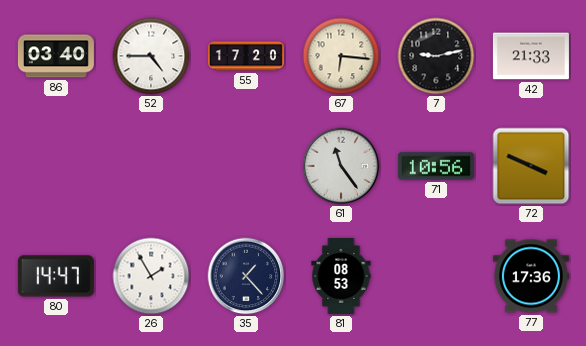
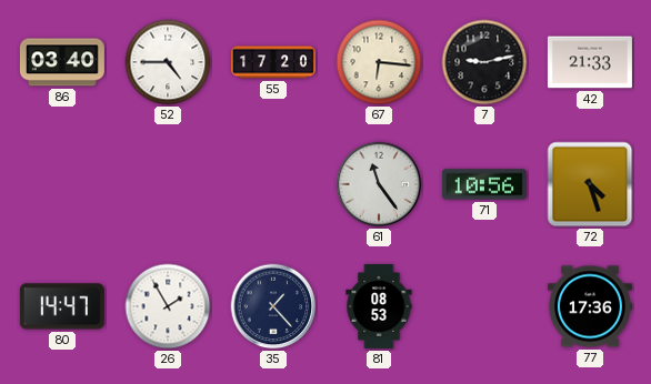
72: 3:49 -> 4:27
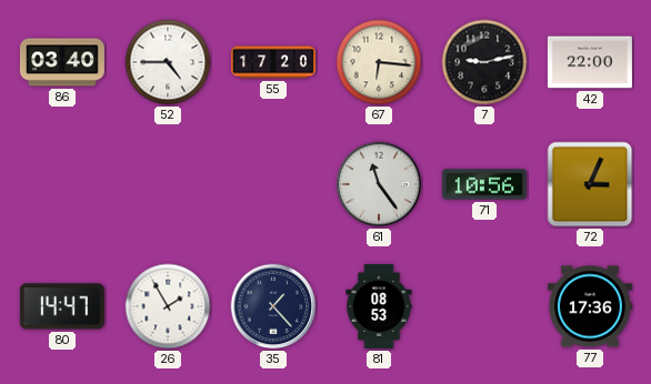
42: 21:33 -> 22:00
72: 4:27 -> 3:04
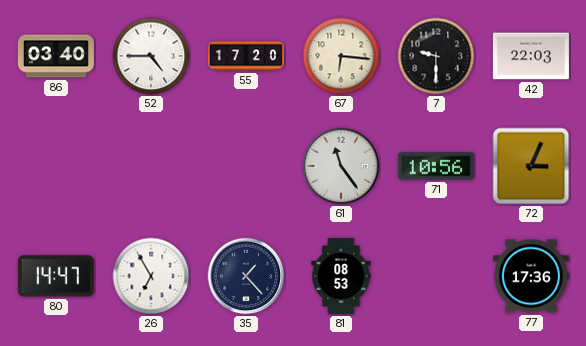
7: 9:13 -> 9:30
42: 22:00 -> 22:03
26: 1:55 -> 6:55
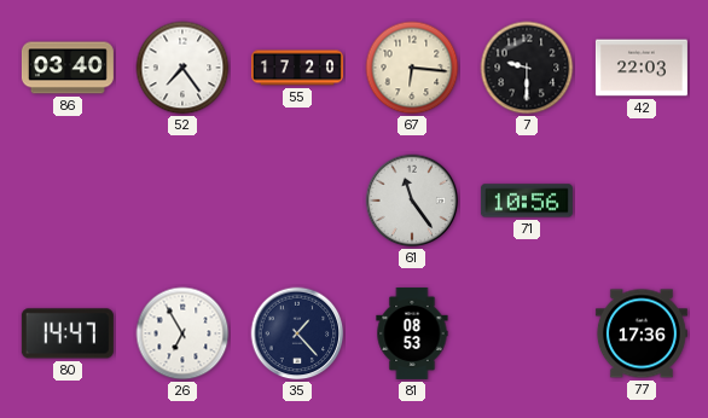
52: 4:45 -> 7:24
72: 3:04 -> none
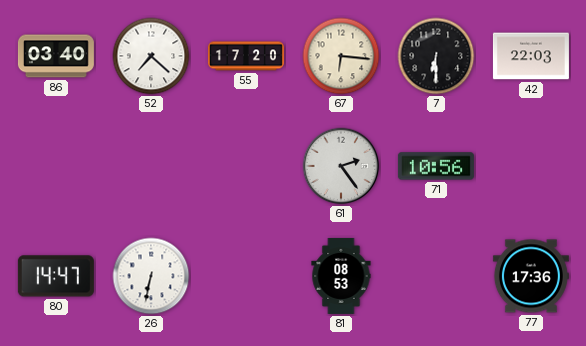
52: 7:24 -> 7:22
7: 9:30 -> 6:30
61: 11:24 -> 2:24
26: 6:55 -> 6:32
35: 1:23 -> none
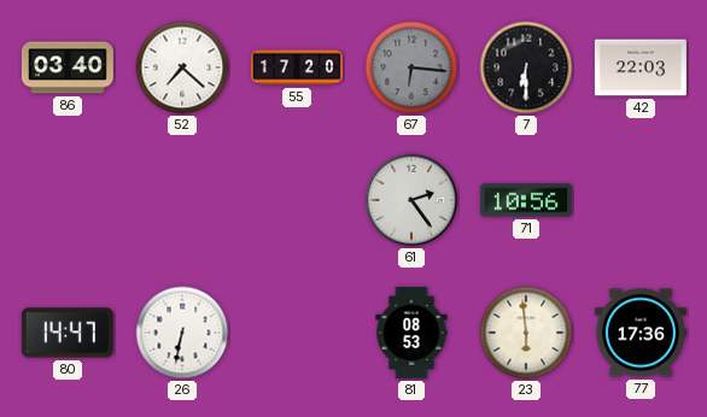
67 dial: cream -> grey
23: none -> 5:59
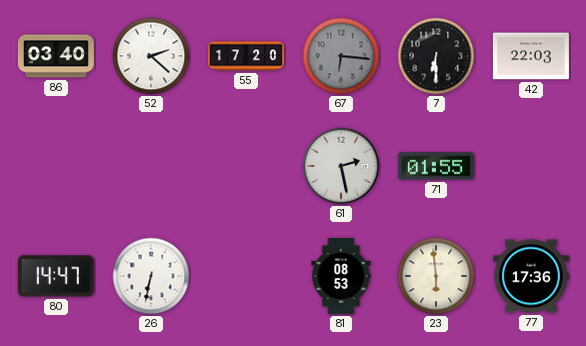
52: 7:22 -> 2:22
61: 2:24 -> 2:28
71: 10:56 -> 01:55
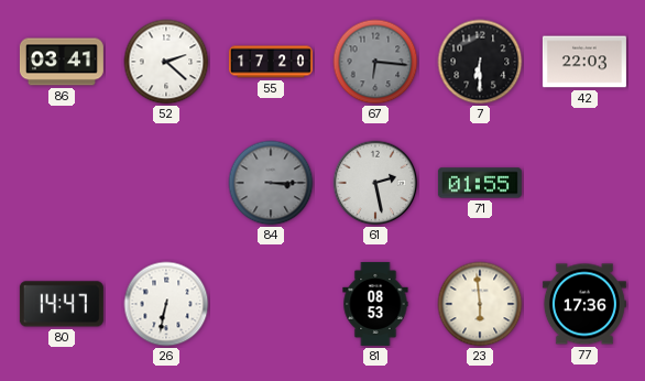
86: 03:40 -> 03:41
84: none -> 3:15
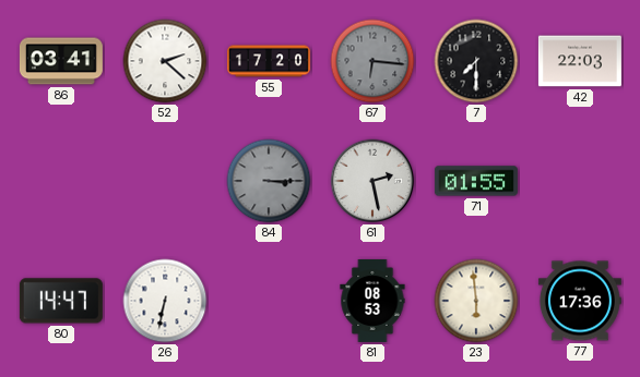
7: 6:30 -> 7:30
